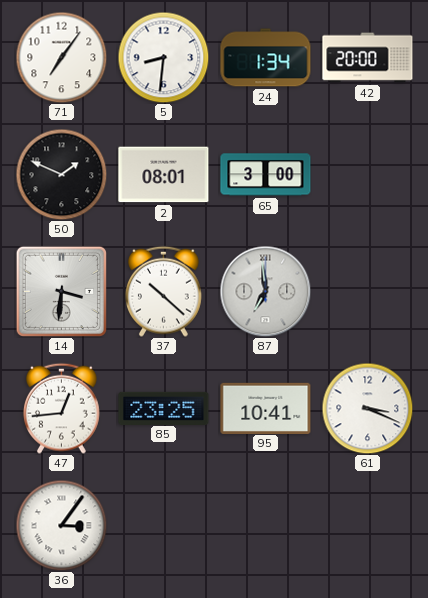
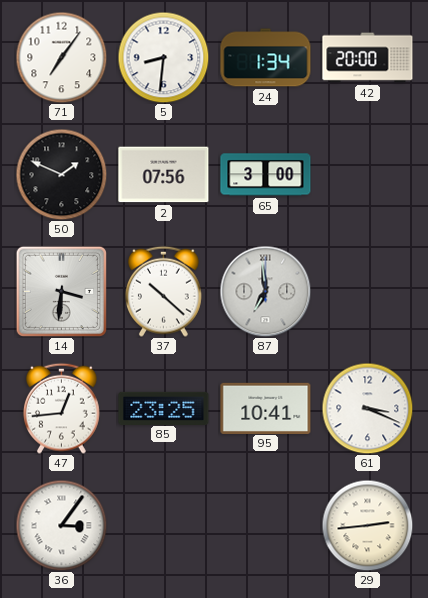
2: 08:01 -> 07:56
29: none -> 2:44
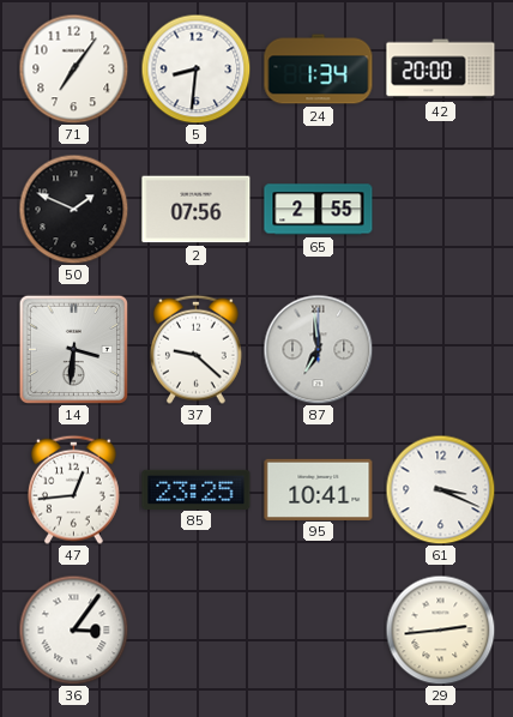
65: 3:00 -> 2:55
37: 10:22 -> 9:22
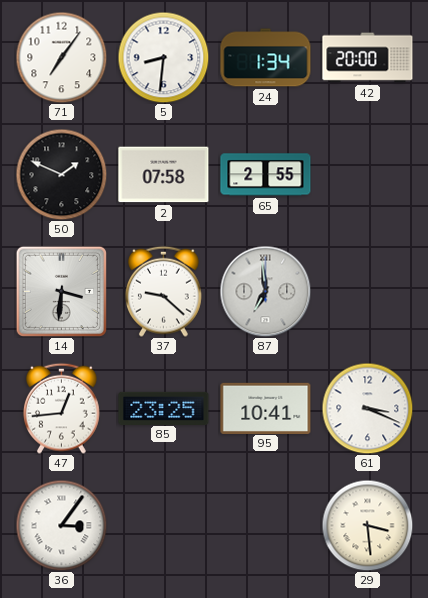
2: 07:56 -> 07:58
29: 2:44 -> 3:29
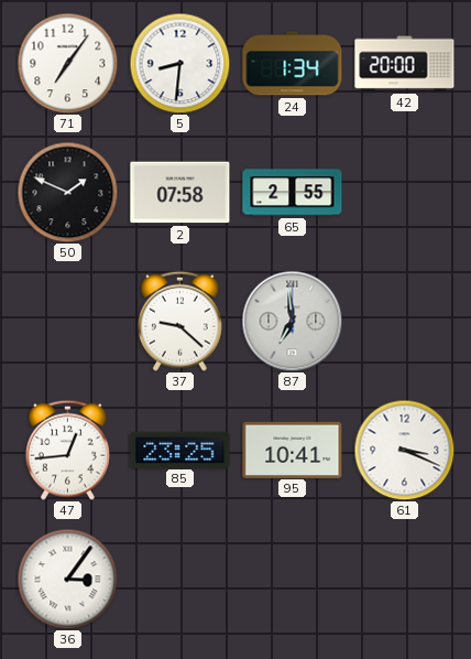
14: 3:31 -> none
29: 3:29 -> none
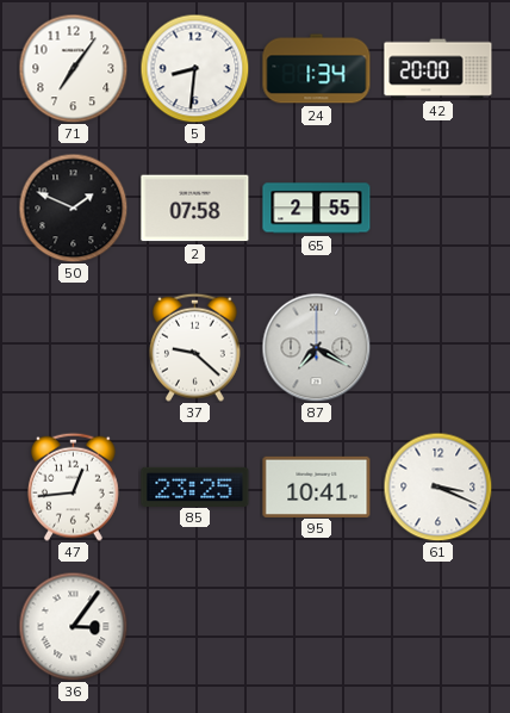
87: 6:59 -> 7:20
